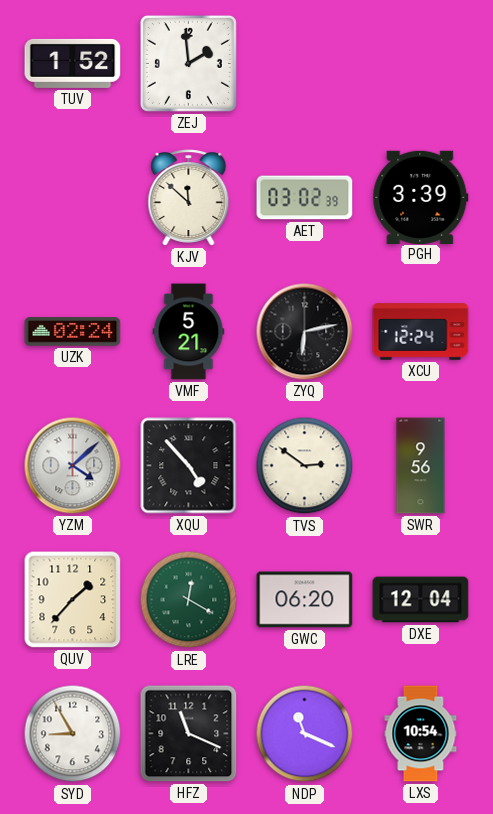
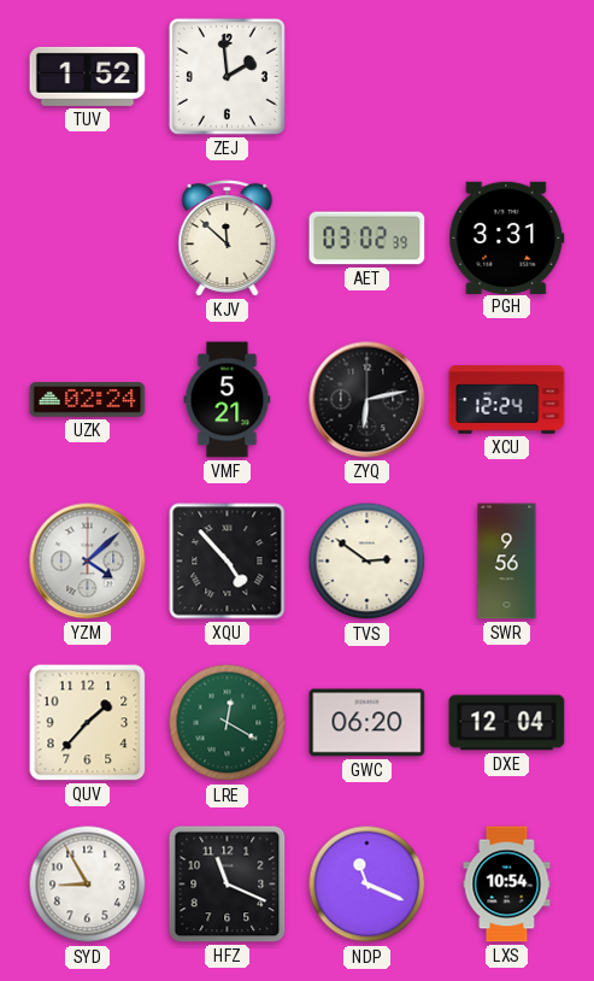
PGH: 3:39 -> 3:31
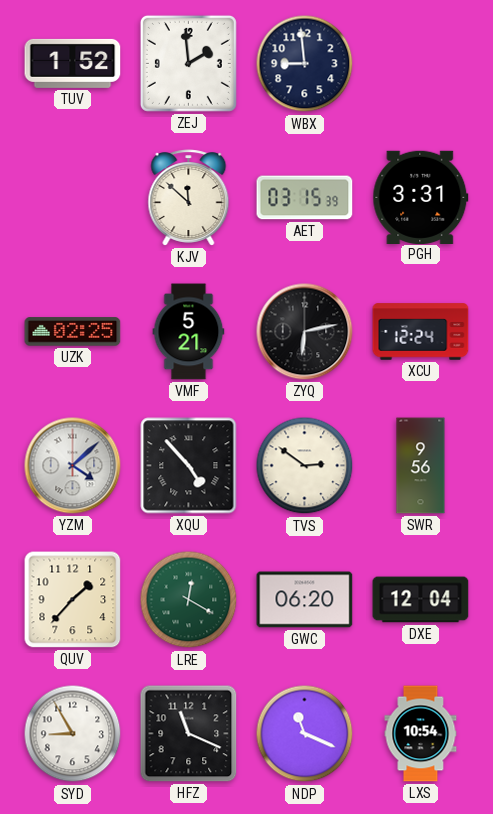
WBX: none -> 8:59
AET: 03:02 -> 03:15
UZK: 02:24 -> 02:25
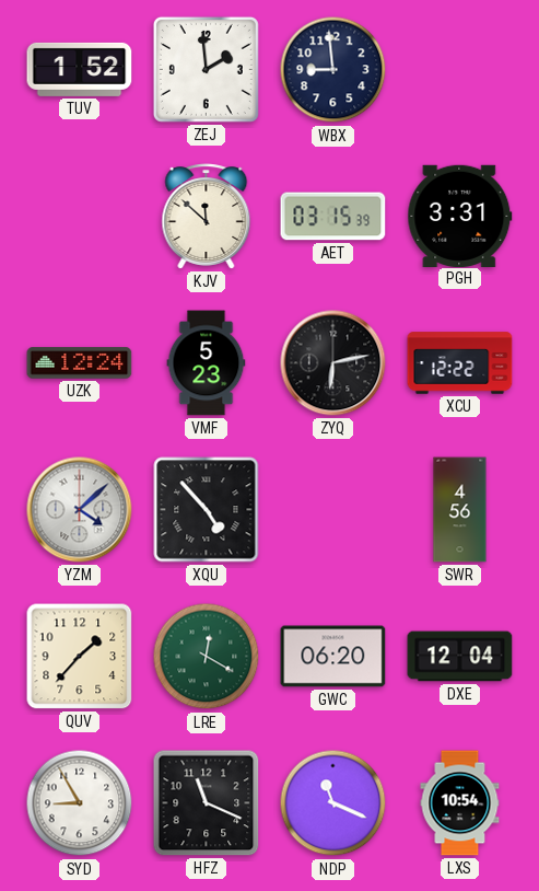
UZK: 02:25 -> 12:24
VMF: 5:21 -> 5:23
XCU: 12:24 -> 12:22
TVS: 2:51 -> none
SWR: 9:56 -> 4:56
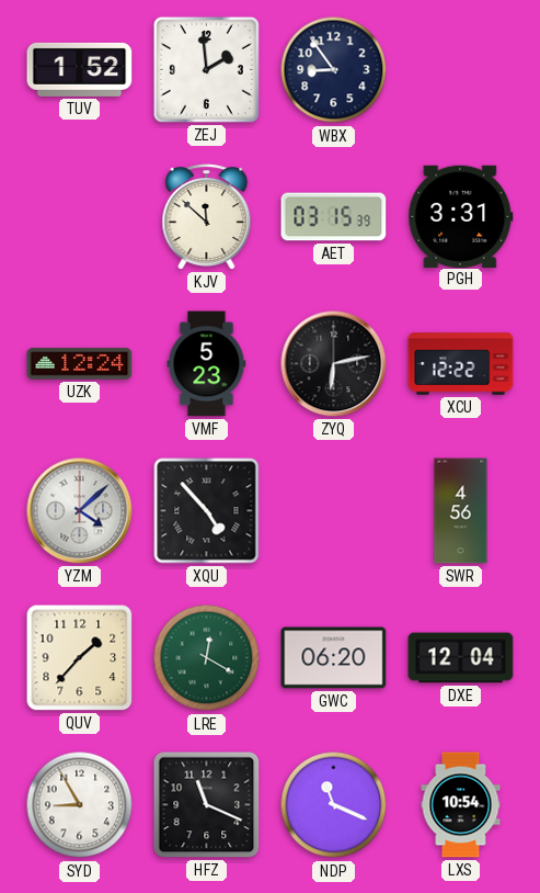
WBX: 8:59 -> 8:54
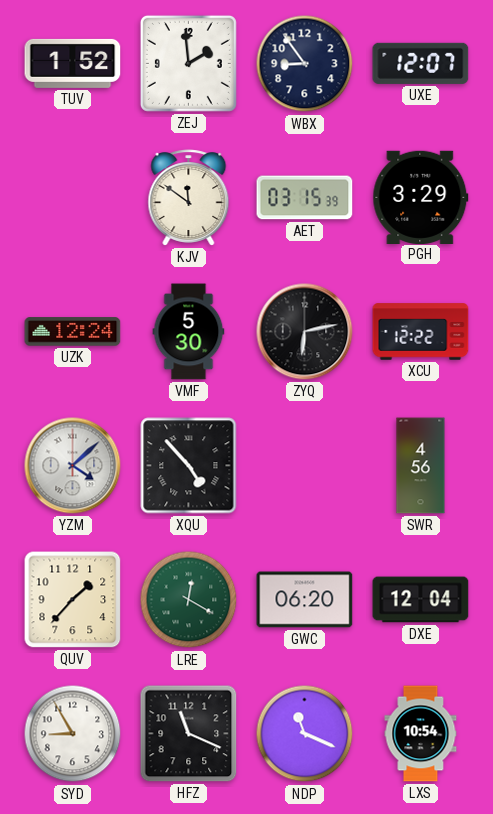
UXE: none -> 12:07
KJV: 11:52 -> 11:51
PGH: 3:31 -> 3:29
VMF: 5:23 -> 5:30
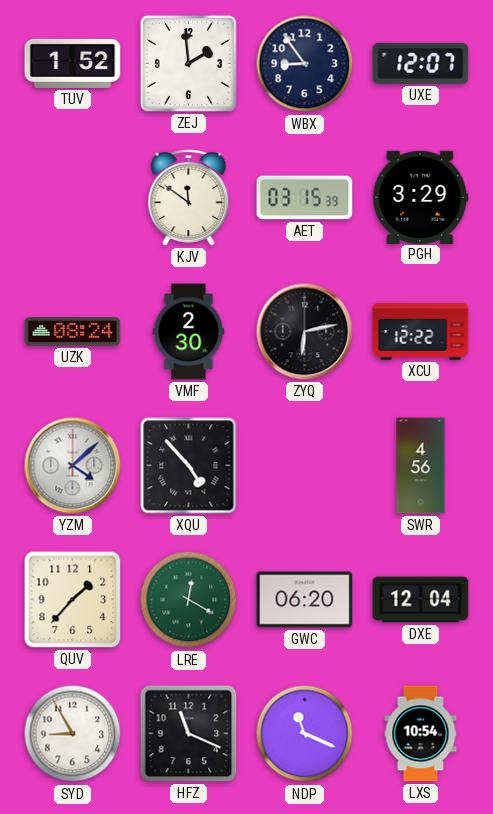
UZK: 12:24 -> 08:24
VMF: 5:30 -> 2:30
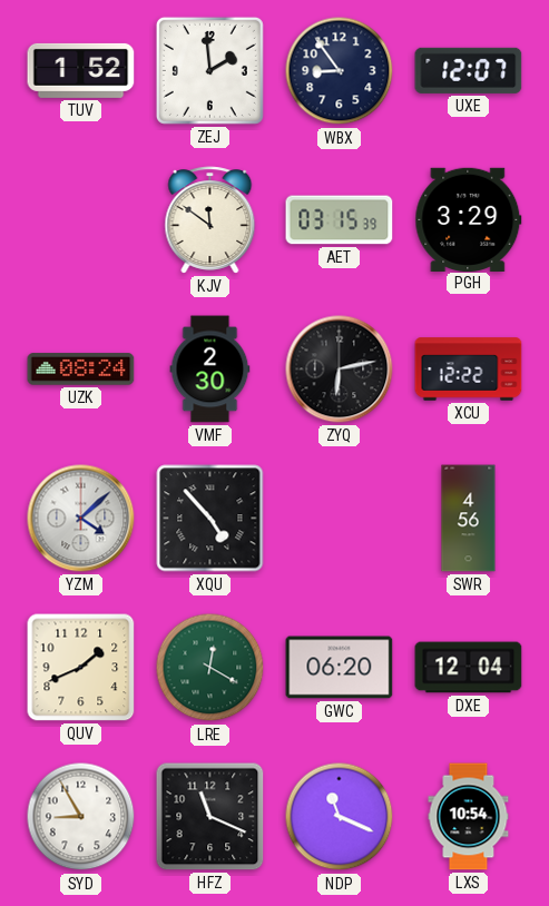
QUV: 1:37 -> 1:41
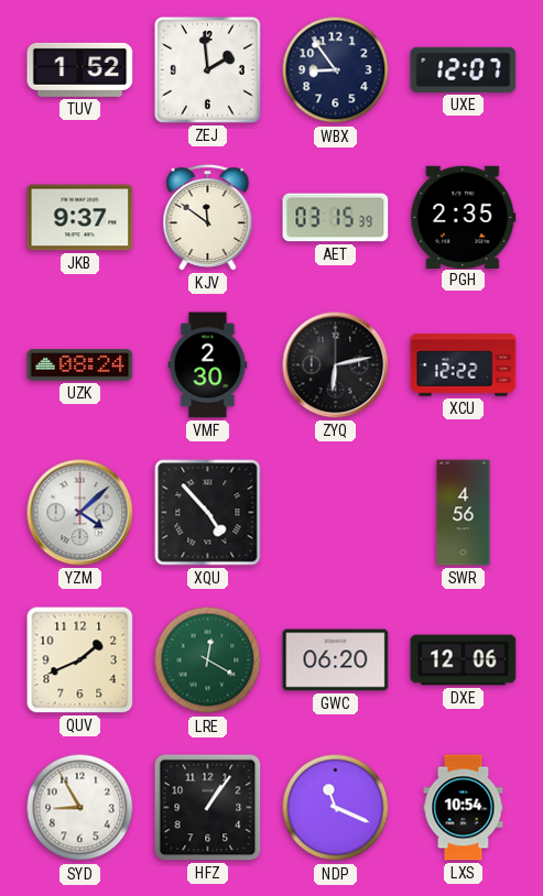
JKB: none -> 9:37
PGH: 3:29 -> 2:35
DXE: 12:04 -> 12:06
HFZ: 11:19 -> 1:06
